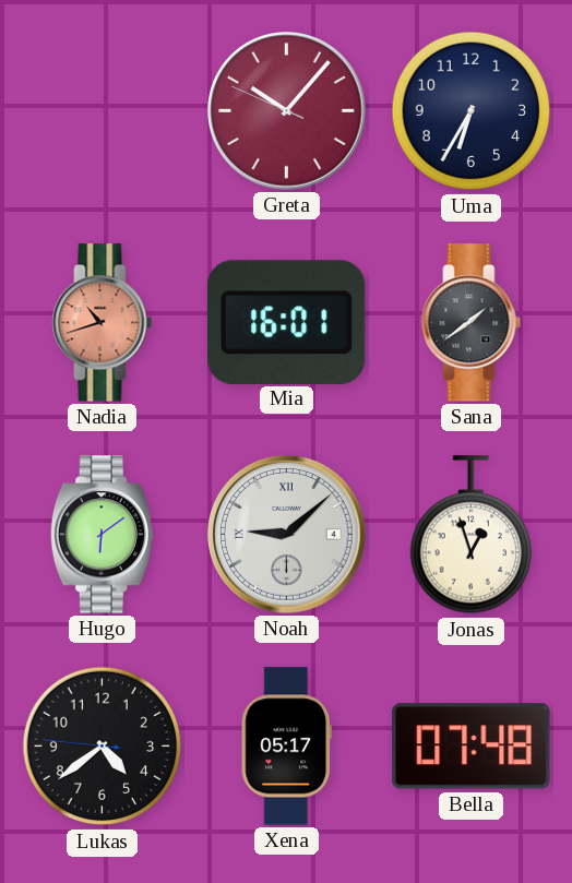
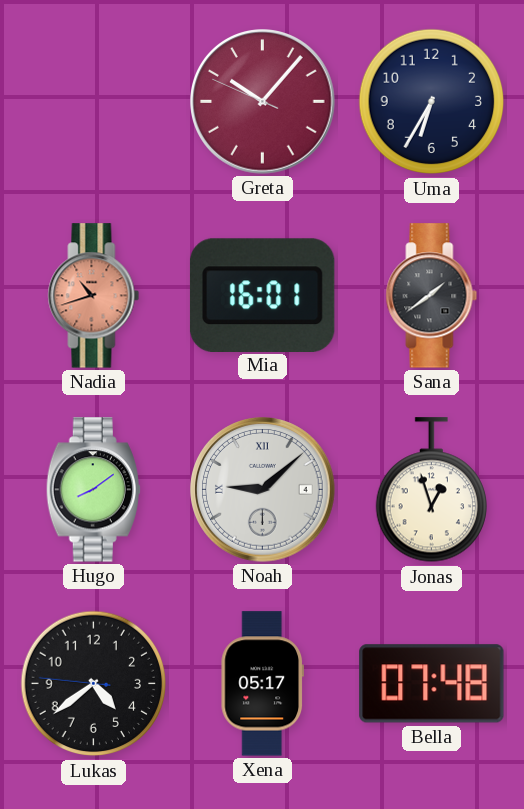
Hugo: 6:09 -> 8:09
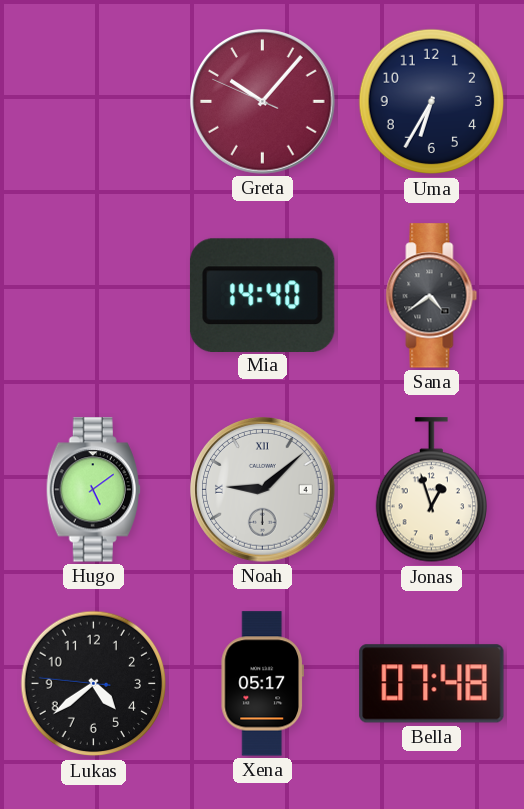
Nadia: 10:42 -> none
Mia: 16:01 -> 14:40
Sana: 1:39 -> 4:39
Hugo: 8:09 -> 5:09
